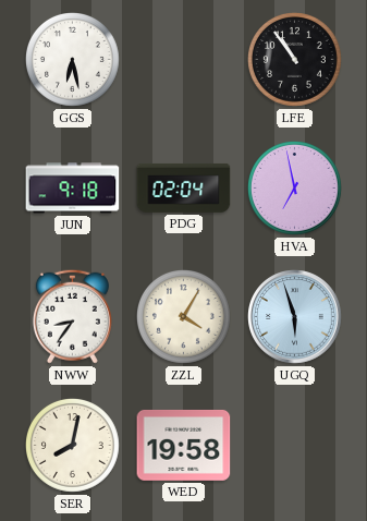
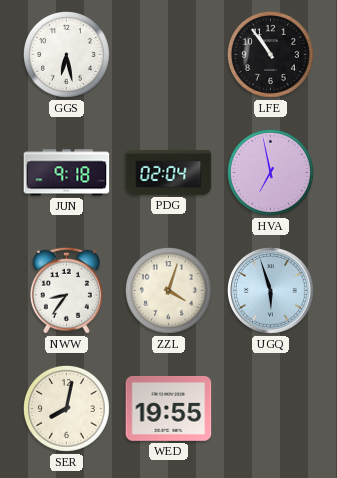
ZZL: 4:05 -> 4:03
WED: 19:58 -> 19:55
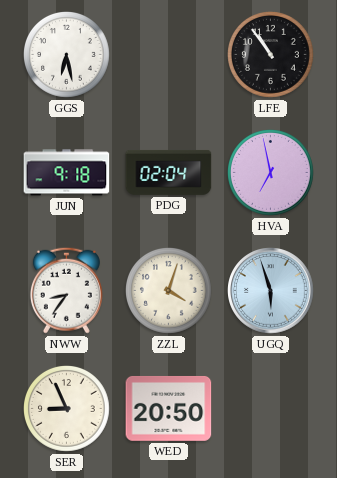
SER: 8:02 -> 8:56
WED: 19:55 -> 20:50
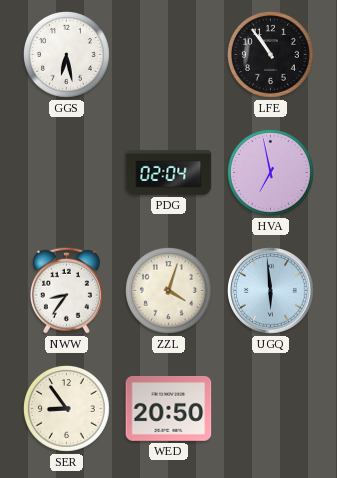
JUN: 9:18 -> none
UGQ: 5:57 -> 5:59
SER: 8:56 -> 8:54
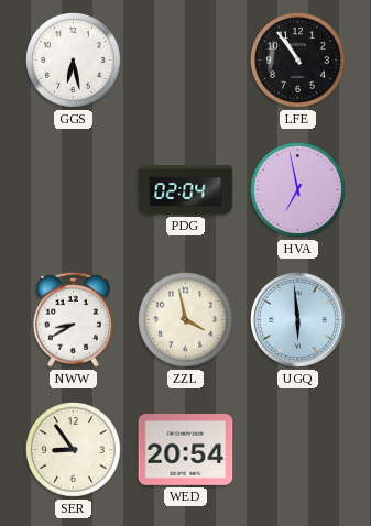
NWW: 8:36 -> 8:40
ZZL: 4:03 -> 3:58
WED: 20:50 -> 20:54
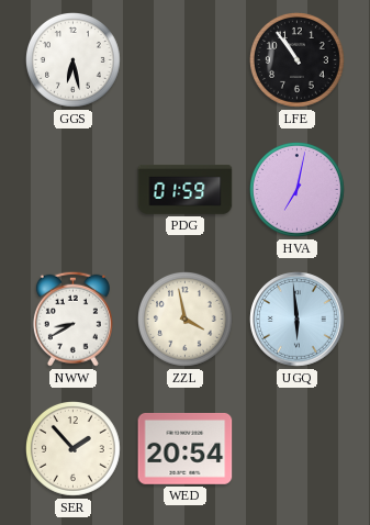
PDG: 02:04 -> 01:59
HVA: 6:58 -> 7:02
SER: 8:54 -> 1:53
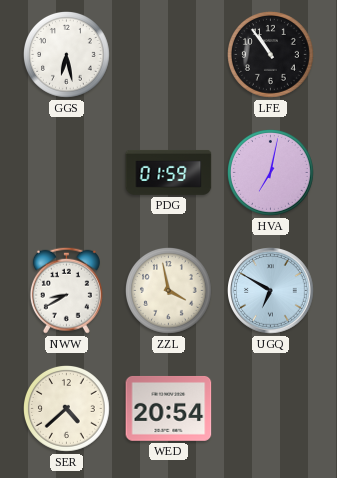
UGQ: 5:59 -> 6:50
SER: 1:53 -> 4:38
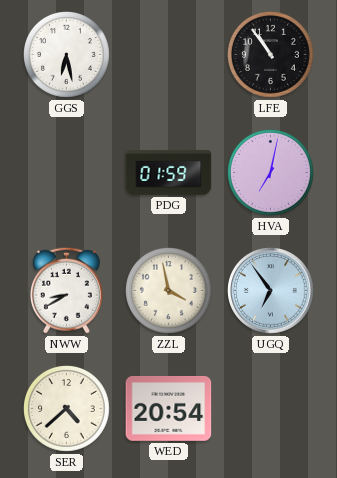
UGQ: 6:50 -> 6:54
